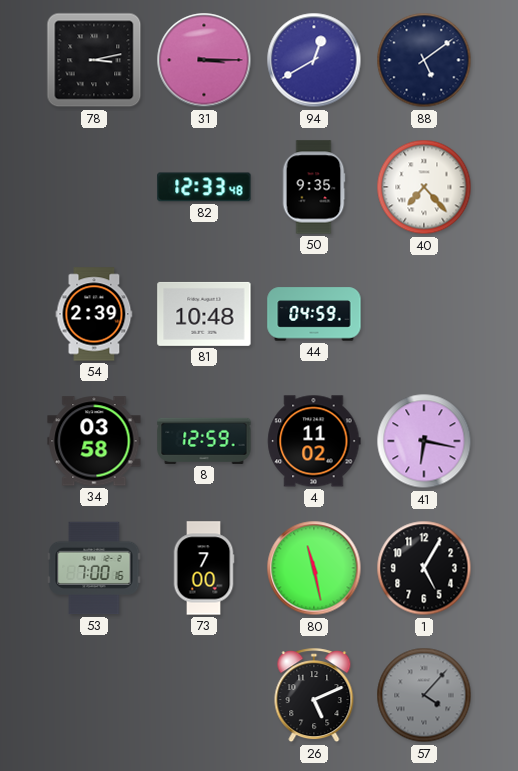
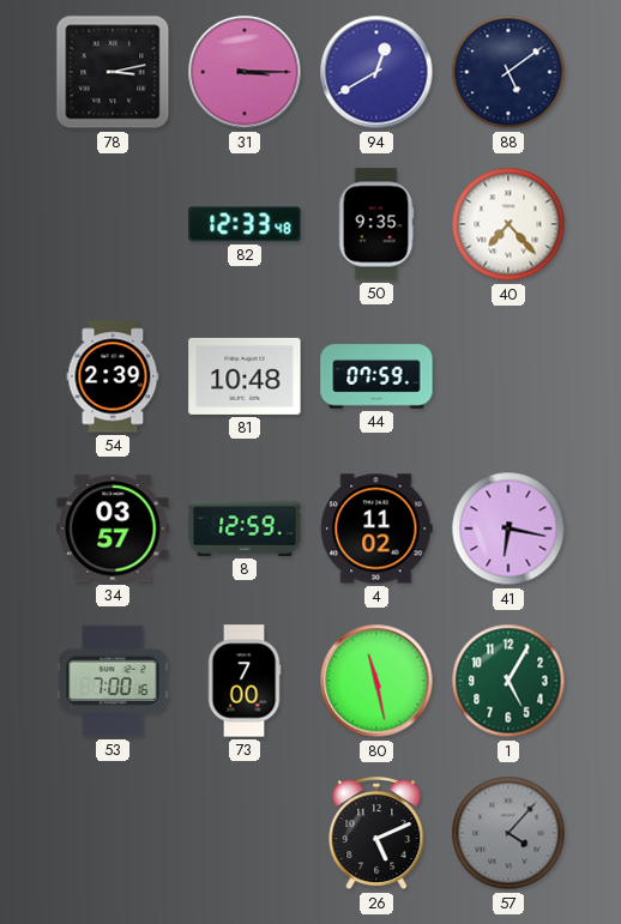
44: 04:59 -> 07:59
34: 03:58 -> 03:57
1 dial: black -> green
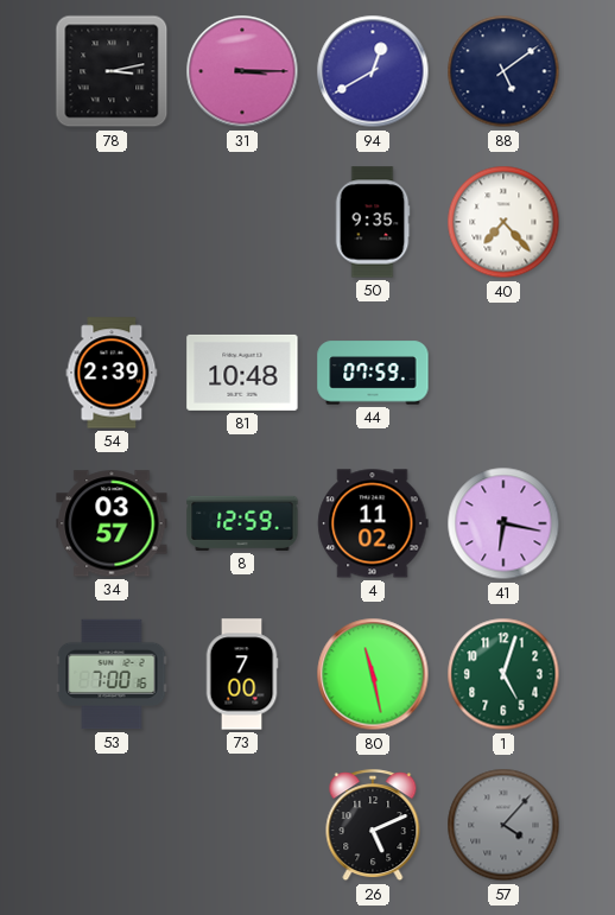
82: 12:33 -> none
1: 5:05 -> 5:03
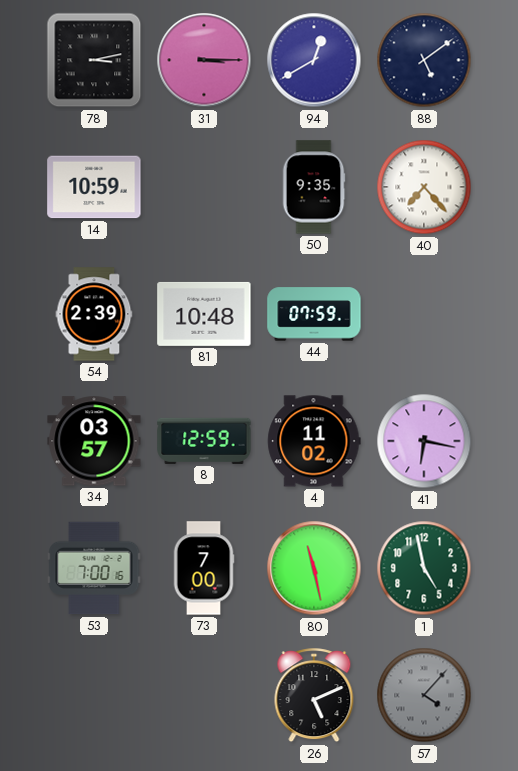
14: none -> 10:59
1: 5:03 -> 4:58
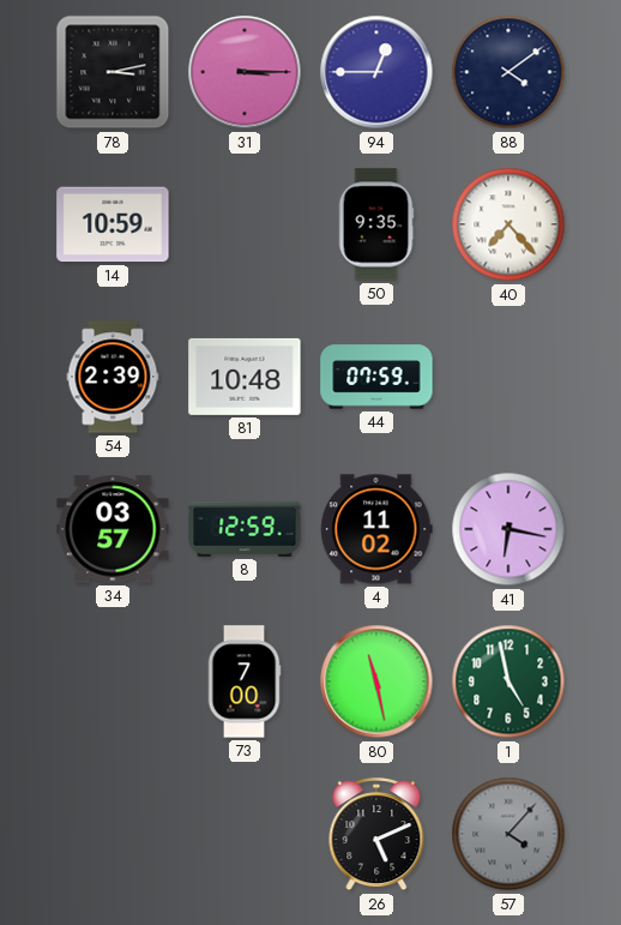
94: 12:40 -> 12:45
88: 5:09 -> 4:09
53: 7:00 -> none
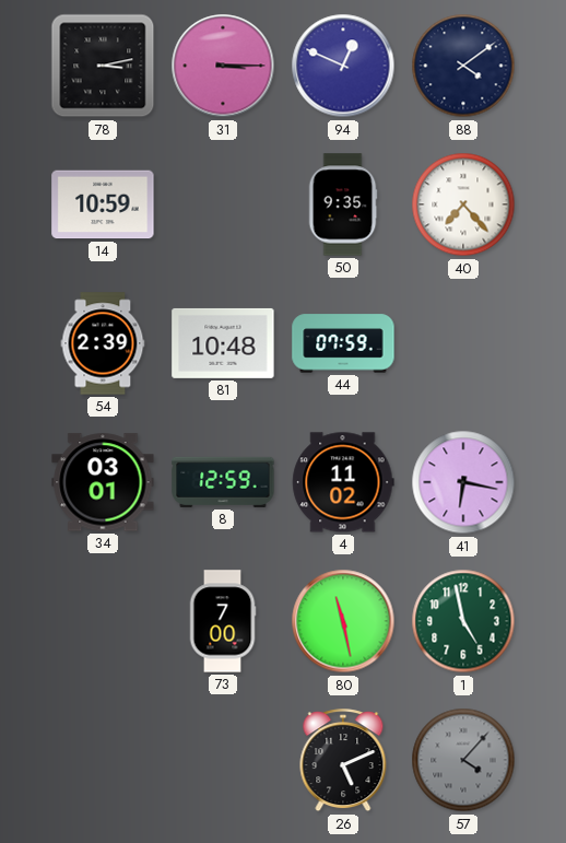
94: 12:45 -> 12:49
34: 03:57 -> 03:01
